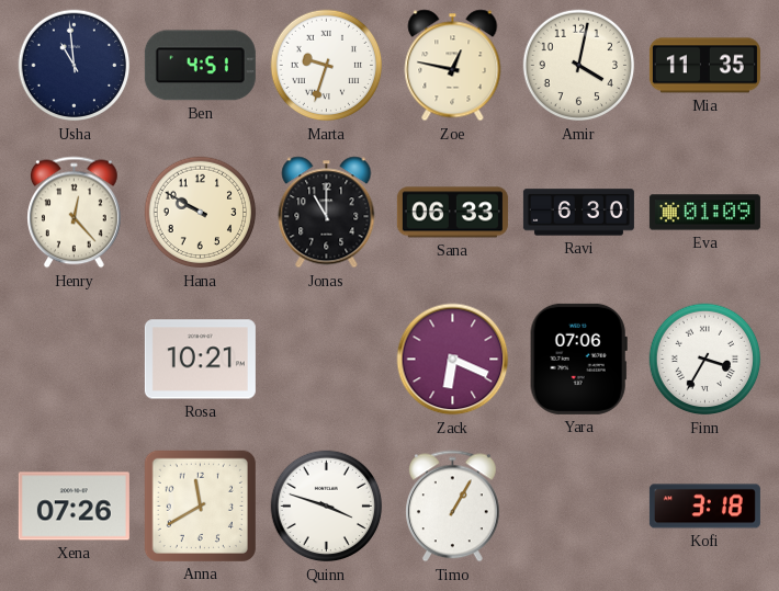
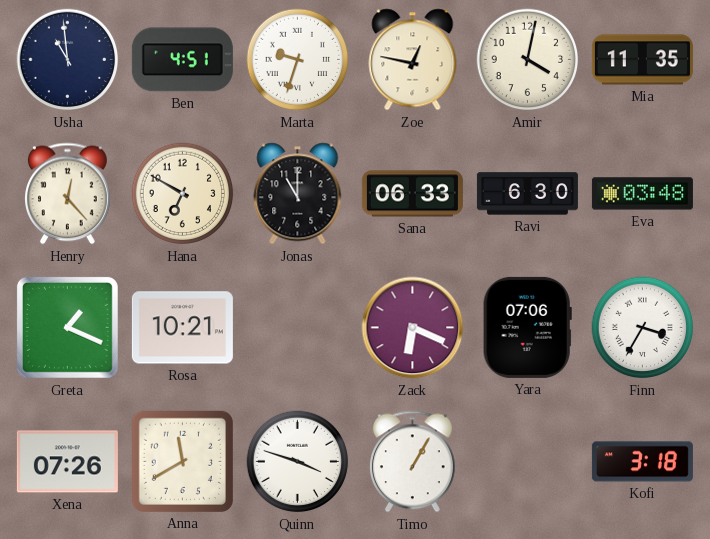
Hana: 9:50 -> 6:50
Eva: 01:09 -> 03:48
Greta: none -> 1:19
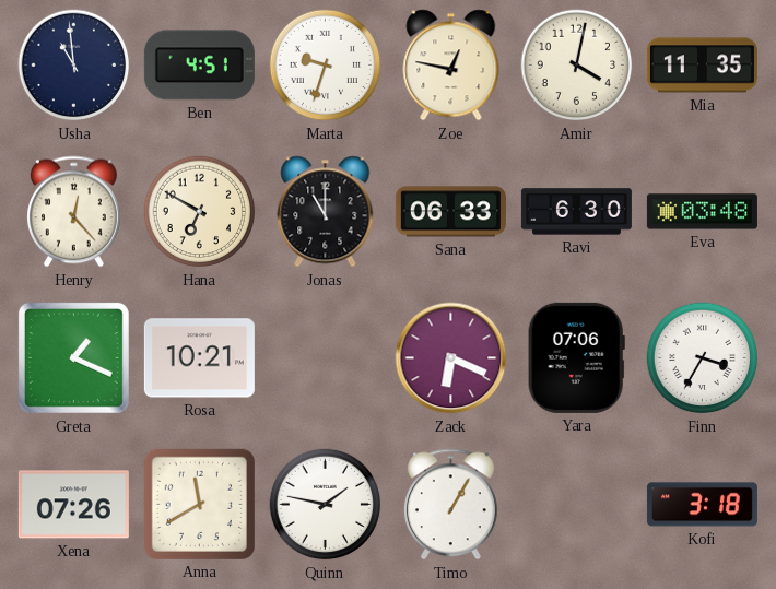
Quinn: 3:48 -> 1:47
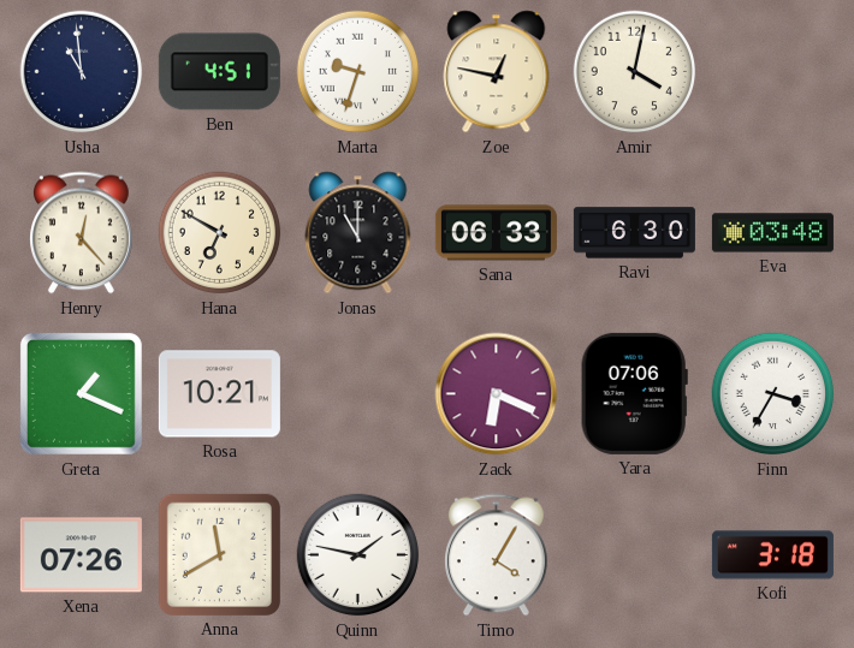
Mia: 11:35 -> none
Timo: 1:05 -> 4:05
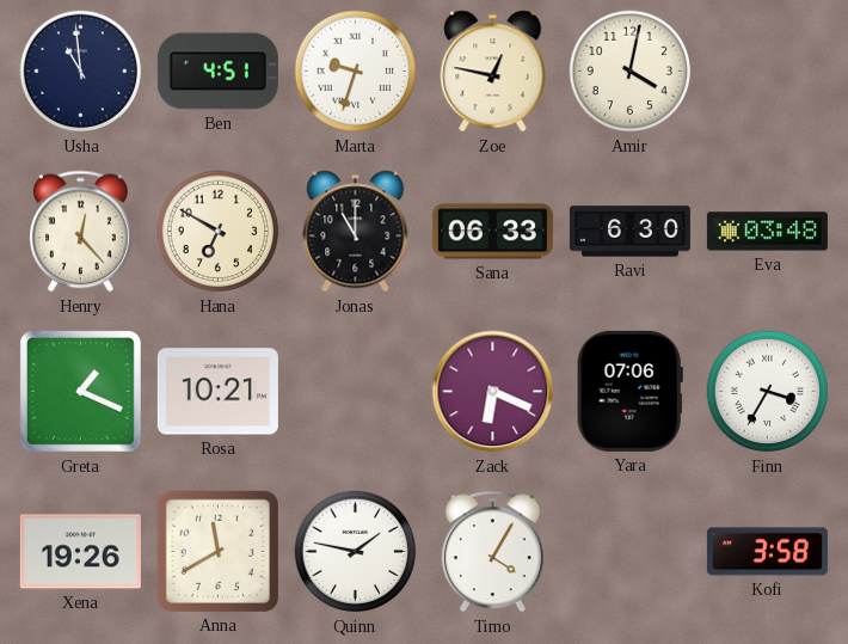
Xena: 07:26 -> 19:26
Kofi: 3:18 -> 3:58
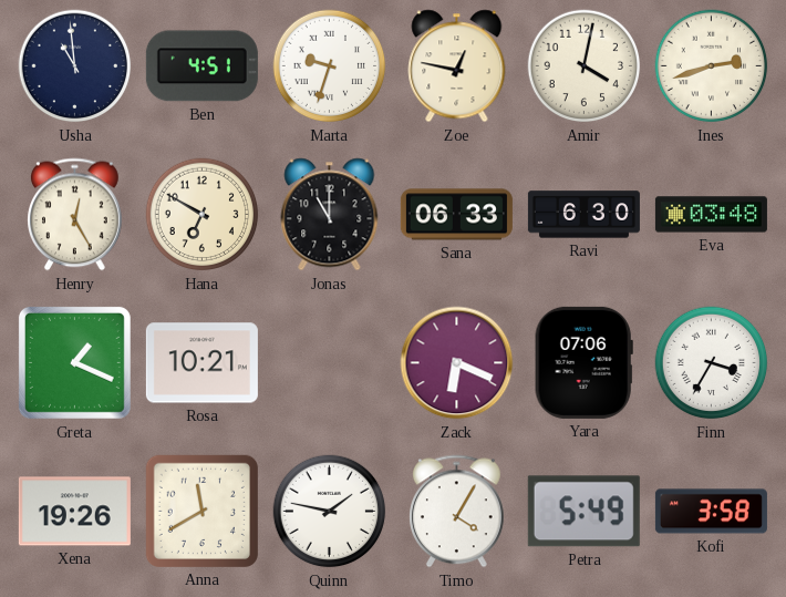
Ines: none -> 2:42
Henry: 12:23 -> 12:25
Petra: none -> 5:49
